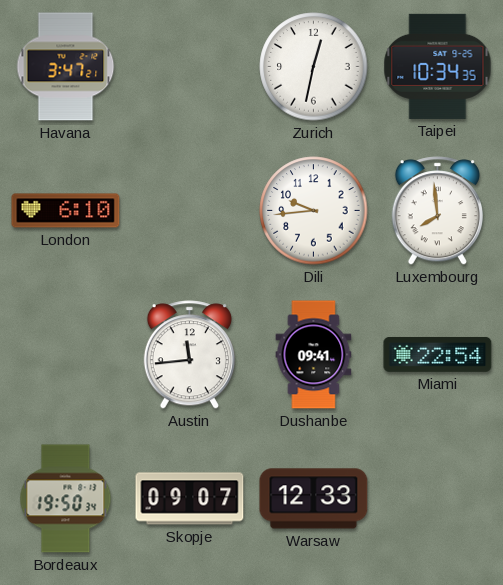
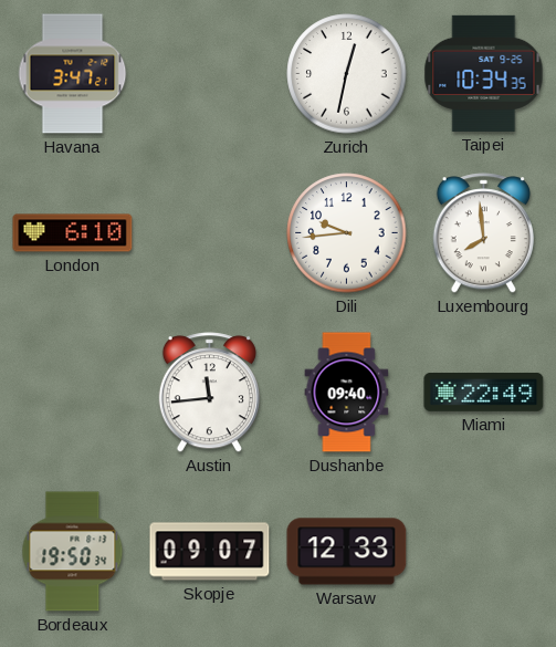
Dushanbe: 09:41 -> 09:40
Miami: 22:54 -> 22:49
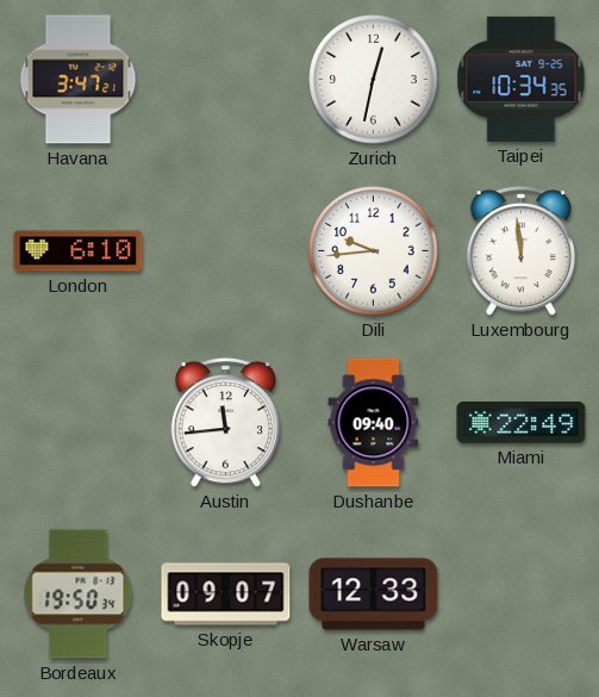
Luxembourg: 7:59 -> 11:59
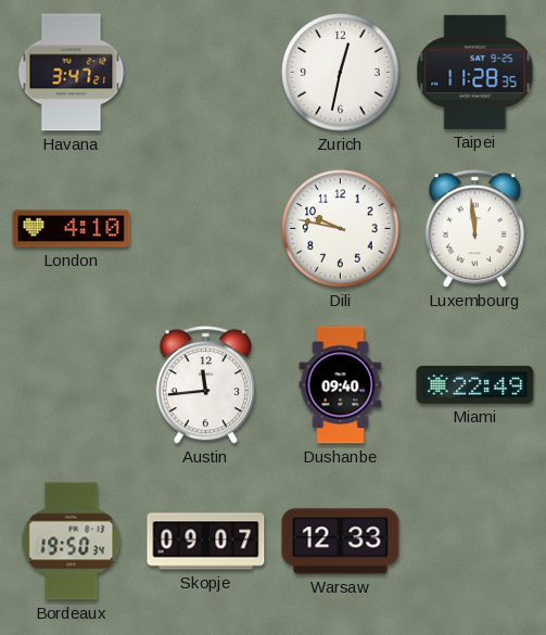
Taipei: 10:34 -> 11:28
London: 6:10 -> 4:10
Dili: 9:44 -> 9:47
